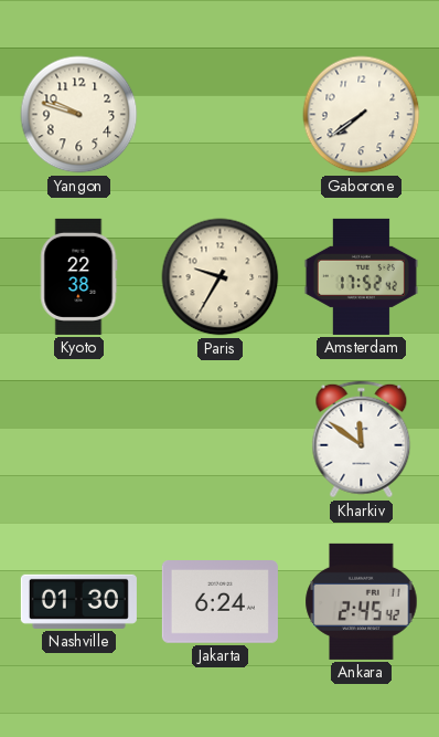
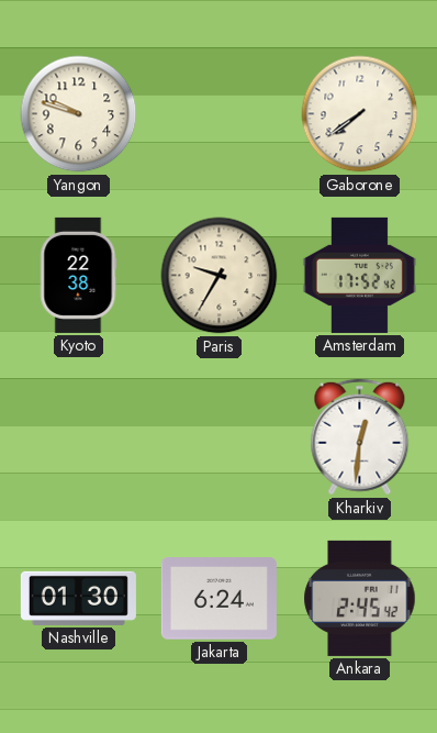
Kharkiv: 11:51 -> 12:31
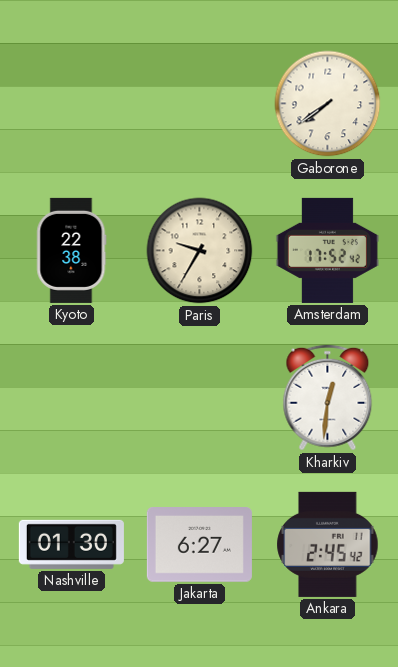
Yangon: 9:48 -> none
Jakarta: 6:24 -> 6:27
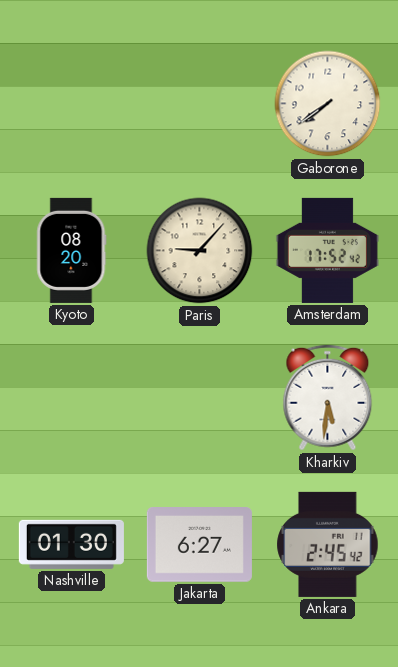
Kyoto: 22:38 -> 08:20
Paris: 9:35 -> 9:07
Kharkiv: 12:31 -> 5:31
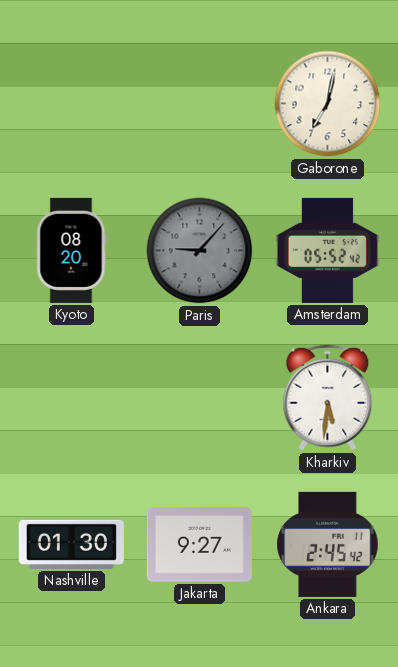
Gaborone: 7:39 -> 7:02
Paris dial: cream -> grey
Amsterdam: 17:52 -> 05:52
Jakarta: 6:27 -> 9:27
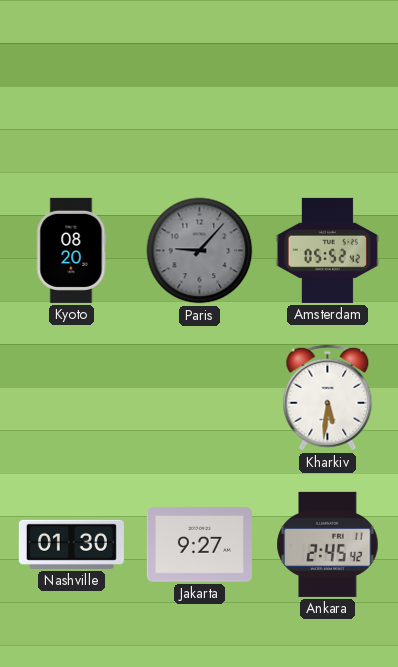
Gaborone: 7:02 -> none
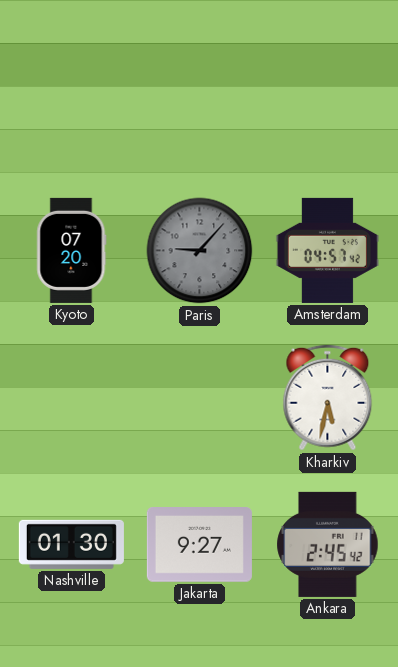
Kyoto: 08:20 -> 07:20
Amsterdam: 05:52 -> 04:57
Kharkiv: 5:31 -> 5:32
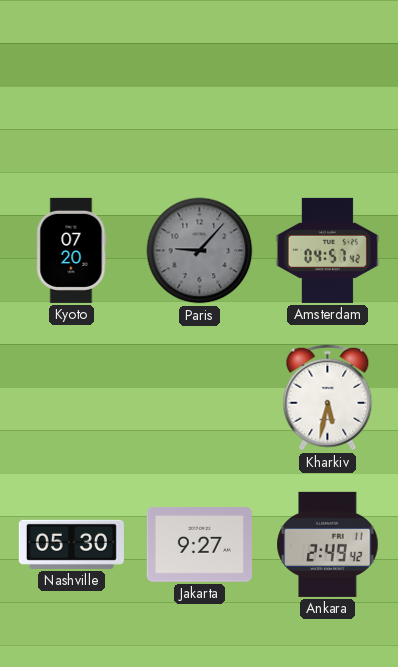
Nashville: 01:30 -> 05:30
Ankara: 2:45 -> 2:49
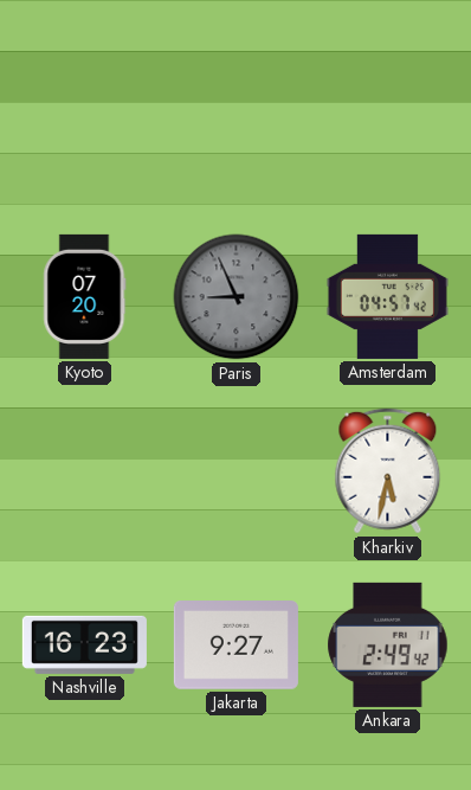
Paris: 9:07 -> 8:56
Nashville: 05:30 -> 16:23
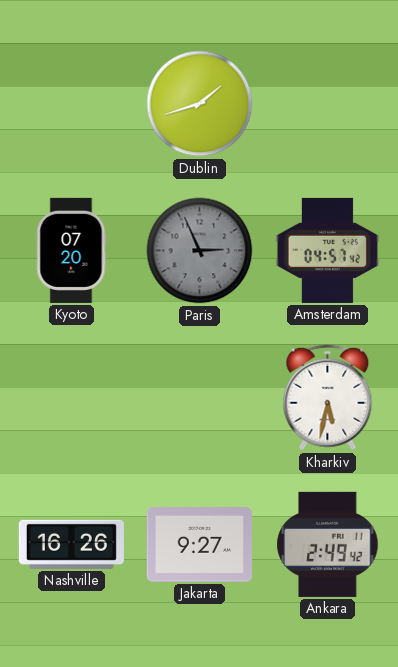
Dublin: none -> 1:42
Paris: 8:56 -> 2:56
Nashville: 16:23 -> 16:26
